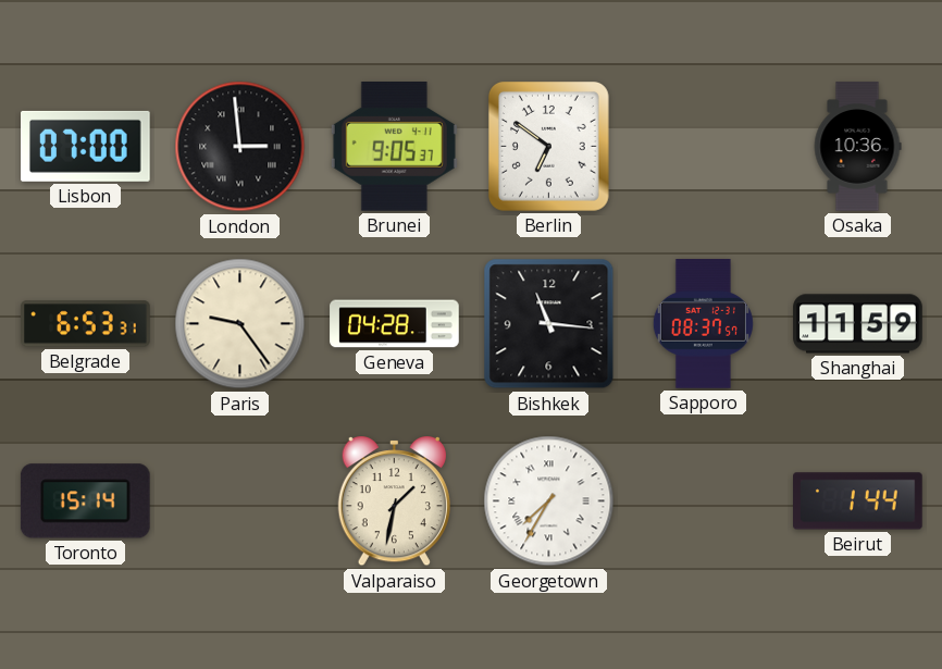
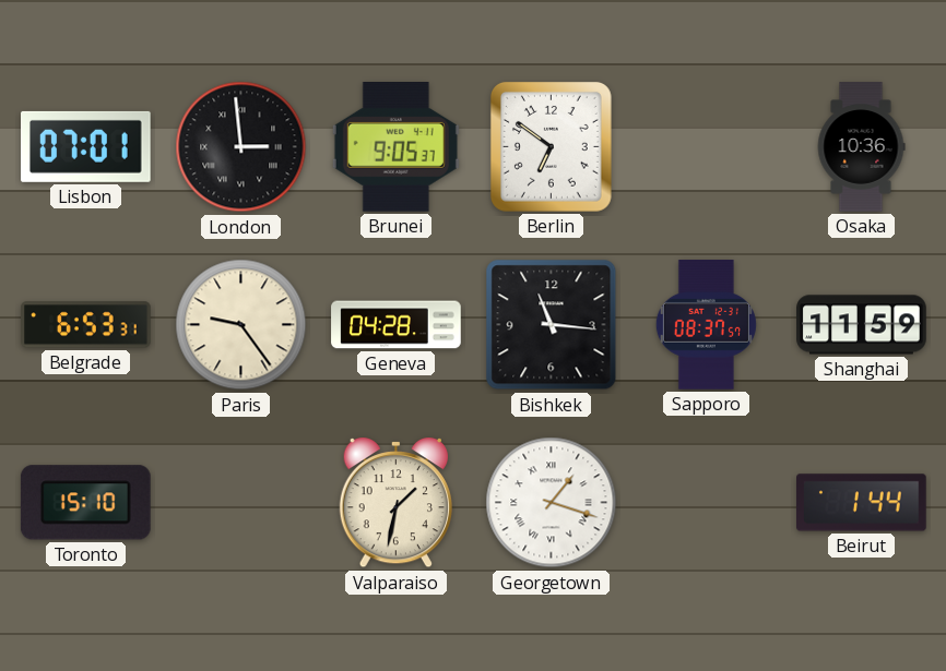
Lisbon: 07:00 -> 07:01
Toronto: 15:14 -> 15:10
Georgetown: 7:35 -> 1:18
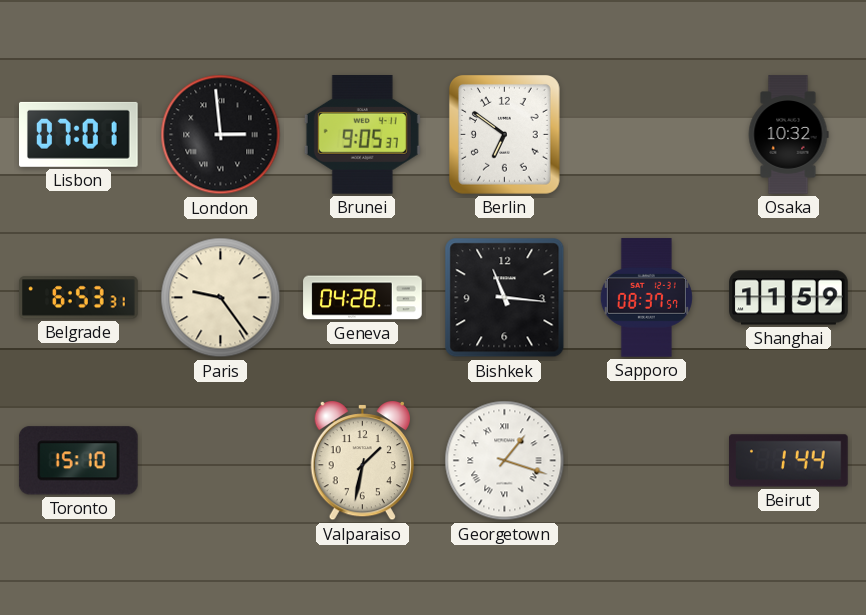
Osaka: 10:36 -> 10:32
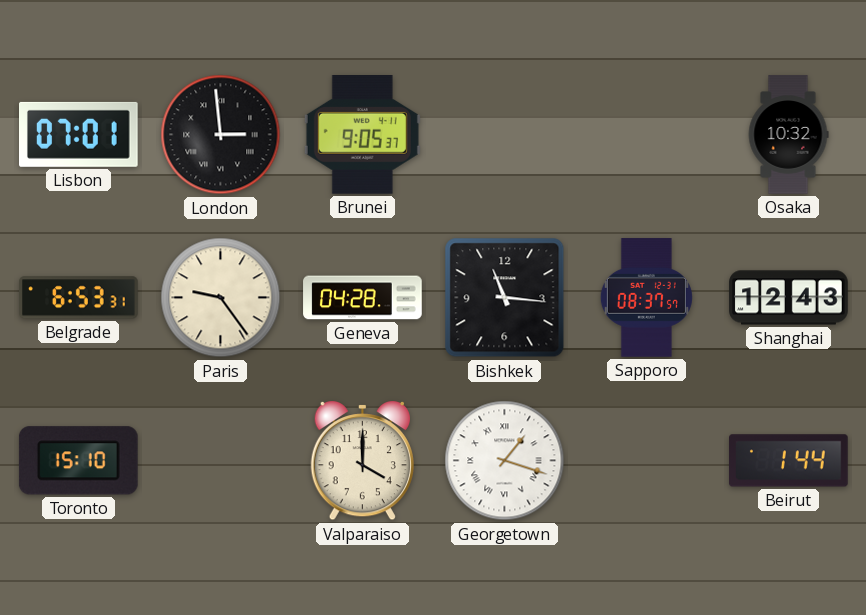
Berlin: 6:51 -> none
Shanghai: 11:59 -> 12:43
Valparaiso: 1:32 -> 4:00
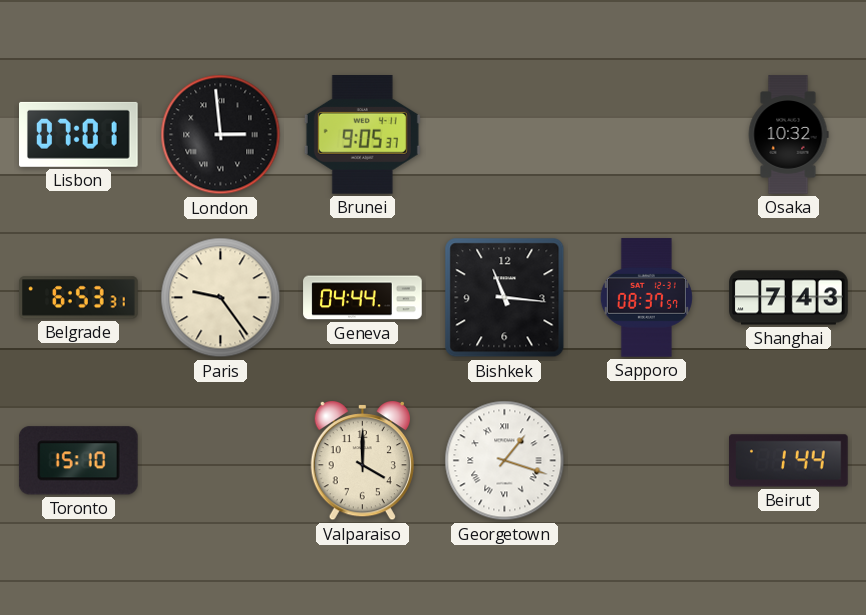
Geneva: 04:28 -> 04:44
Shanghai: 12:43 -> 7:43
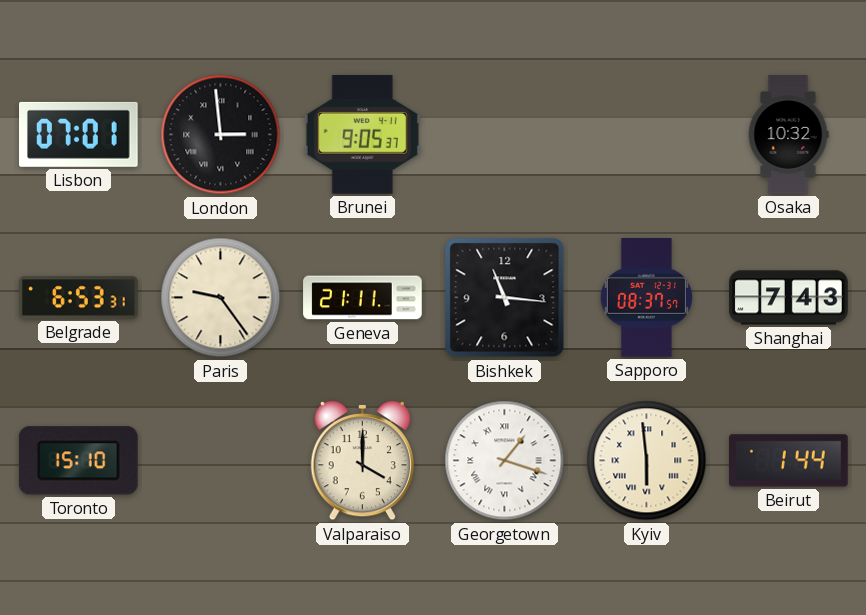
Geneva: 04:44 -> 21:11
Kyiv: none -> 5:59
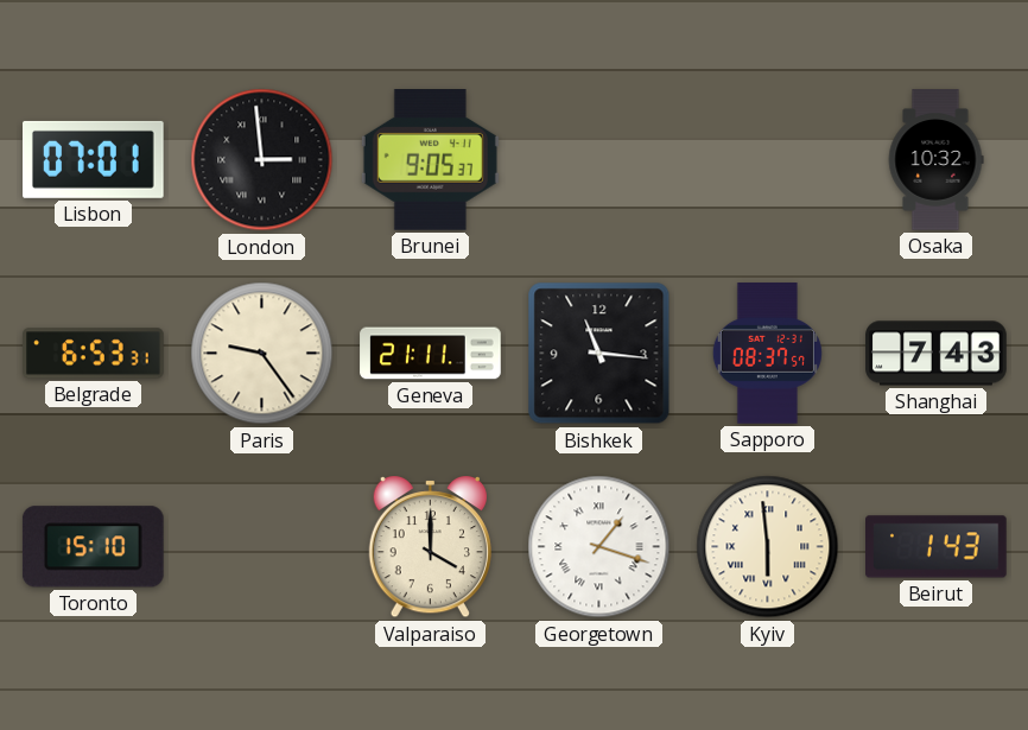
Beirut: 1:44 -> 1:43
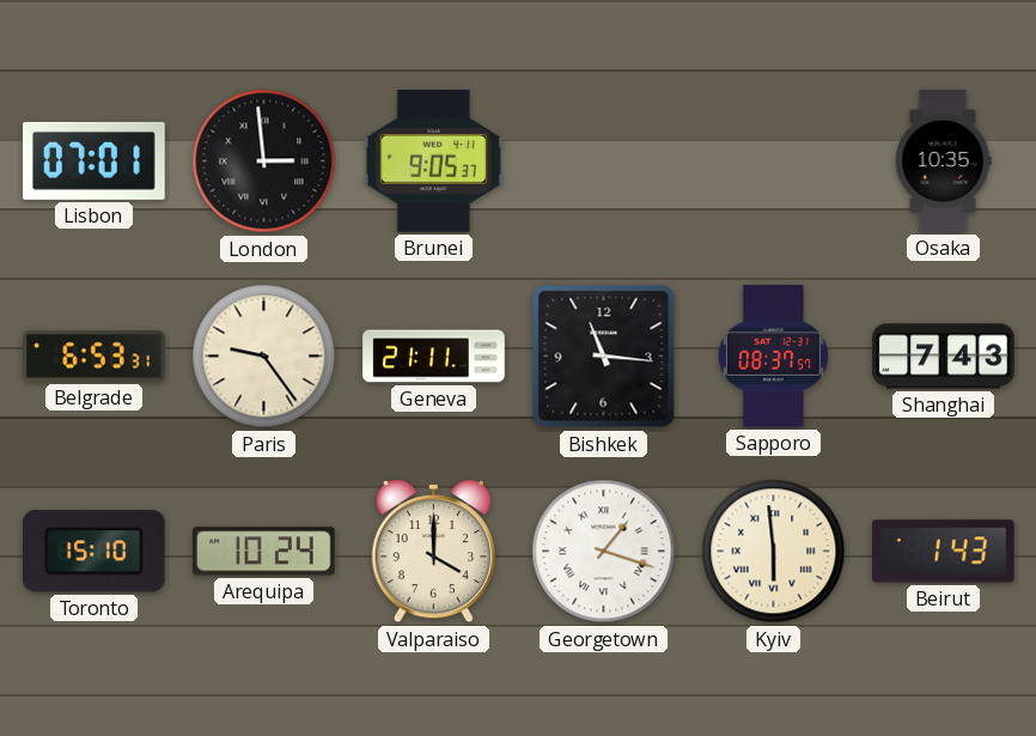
Osaka: 10:32 -> 10:35
Arequipa: none -> 10:24
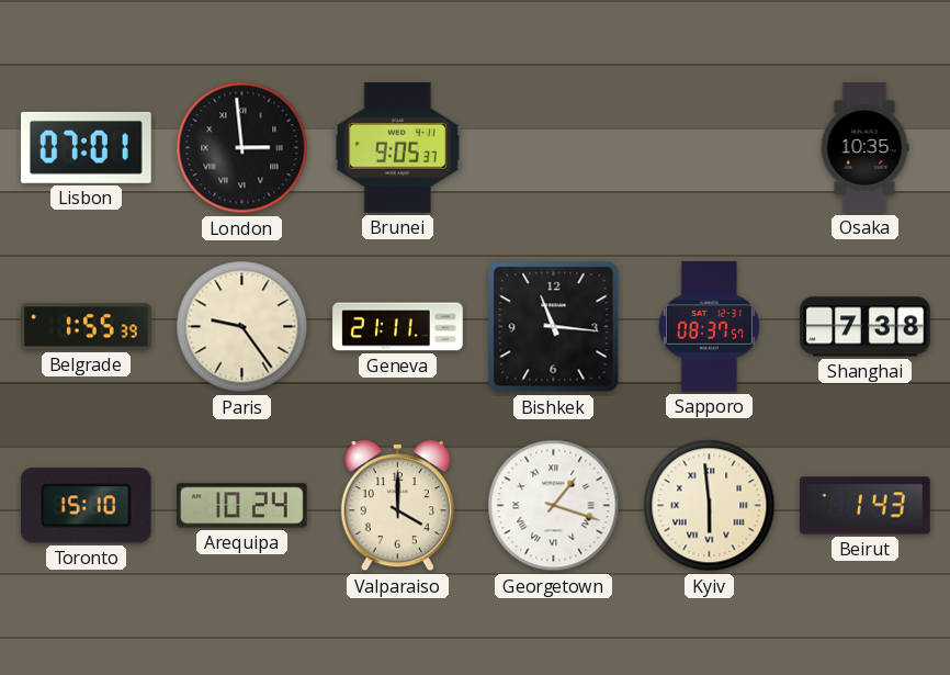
Belgrade: 6:53 -> 1:55
Shanghai: 7:43 -> 7:38
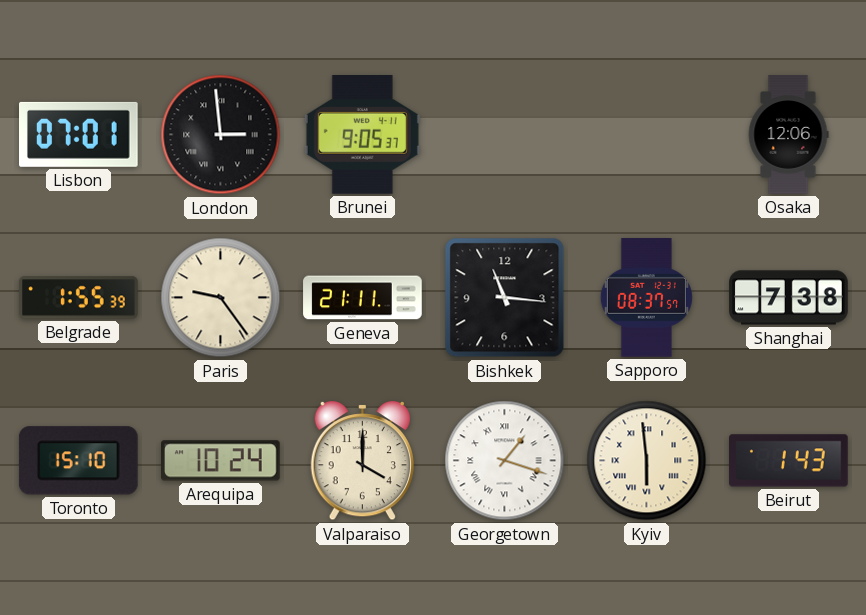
Osaka: 10:35 -> 12:06
